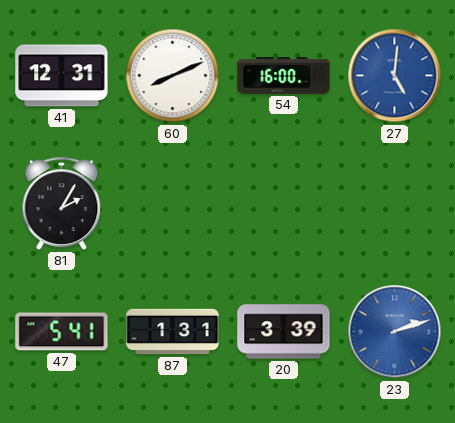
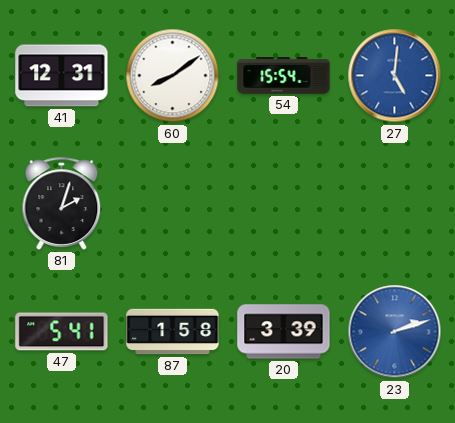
60: 8:11 -> 8:09
54: 16:00 -> 15:54
81: 2:05 -> 2:03
87: 1:31 -> 1:58
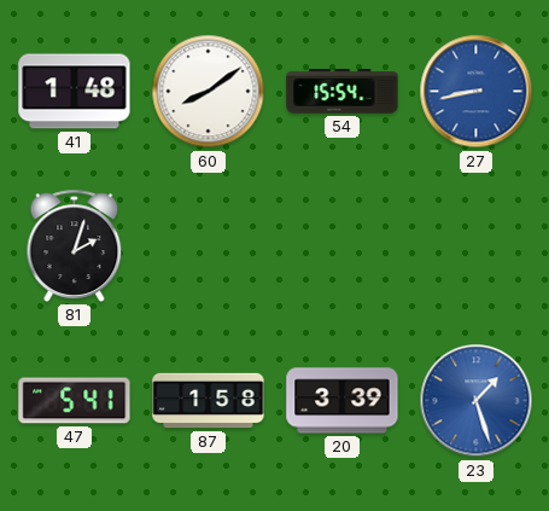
41: 12:31 -> 1:48
27: 5:01 -> 8:43
23: 2:12 -> 1:27
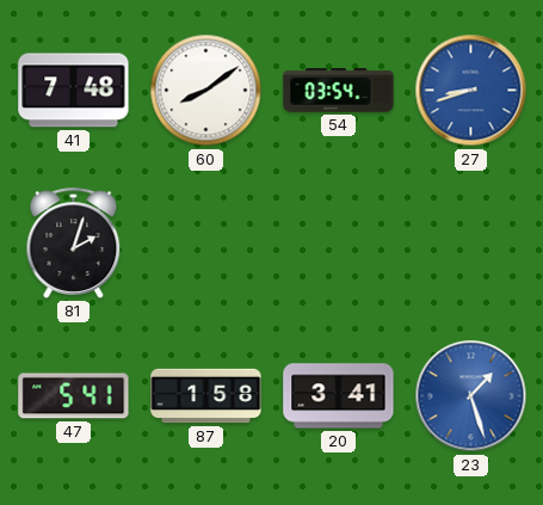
41: 1:48 -> 7:48
54: 15:54 -> 03:54
27: 8:43 -> 8:42
20: 3:39 -> 3:41
